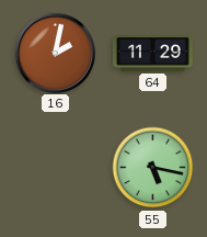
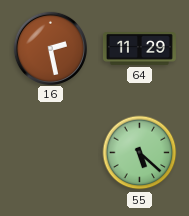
16: 2:02 -> 2:28
55: 5:17 -> 5:22
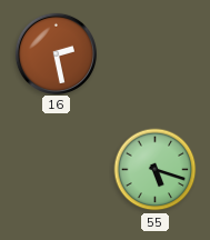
64: 11:29 -> none
55: 5:22 -> 5:18
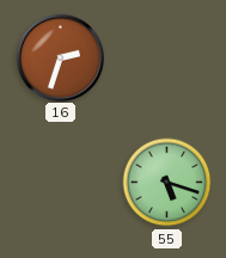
16: 2:28 -> 2:33
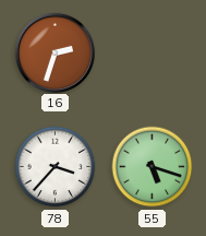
78: none -> 3:37
